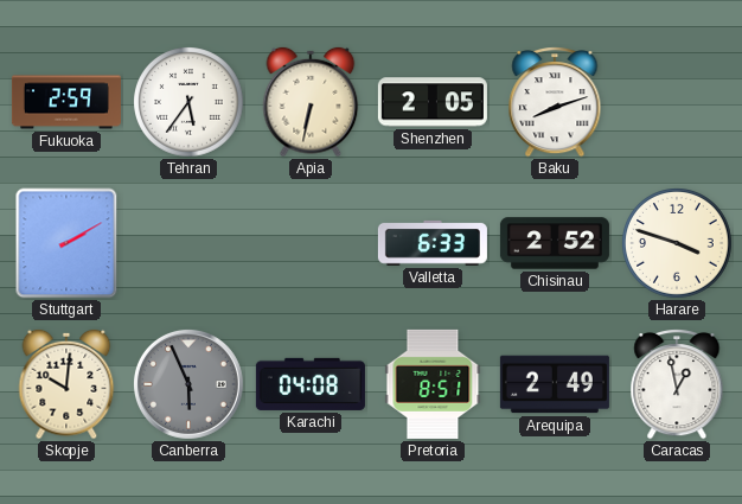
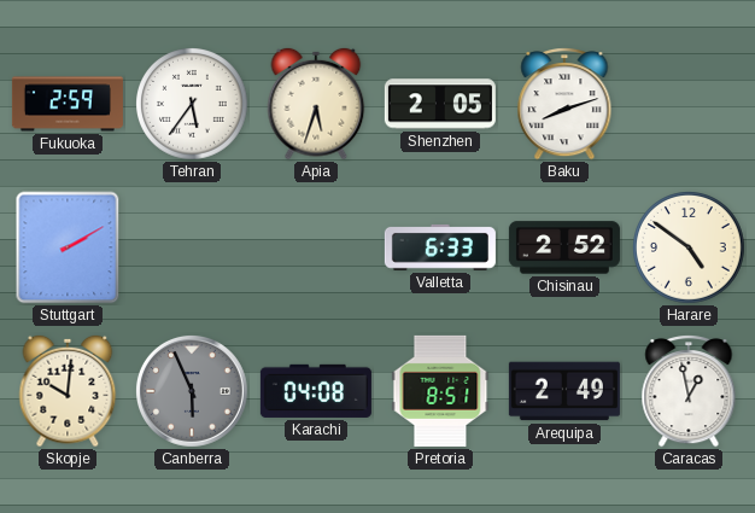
Apia: 6:32 -> 5:33
Harare: 3:48 -> 4:51
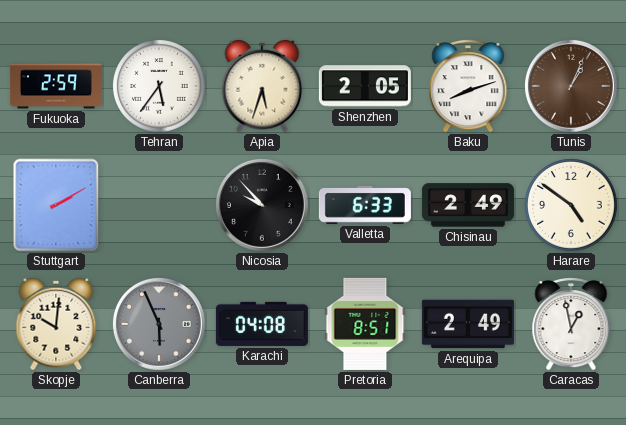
Tunis: none -> 1:04
Nicosia: none -> 9:53
Chisinau: 2:52 -> 2:49
